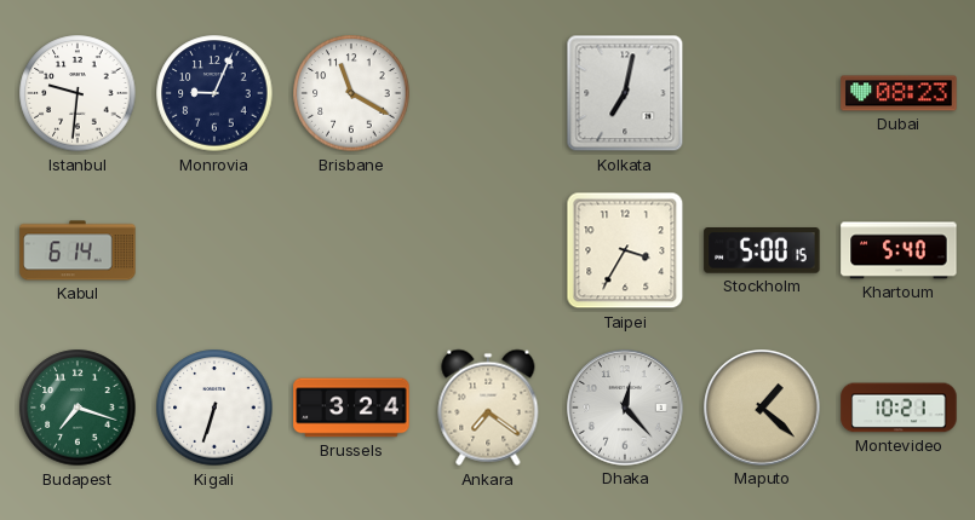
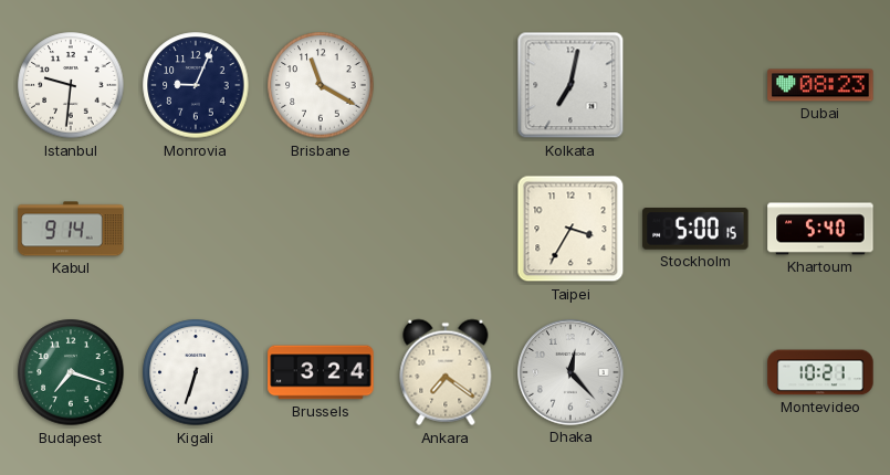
Kabul: 6:14 -> 9:14
Maputo: 1:22 -> none
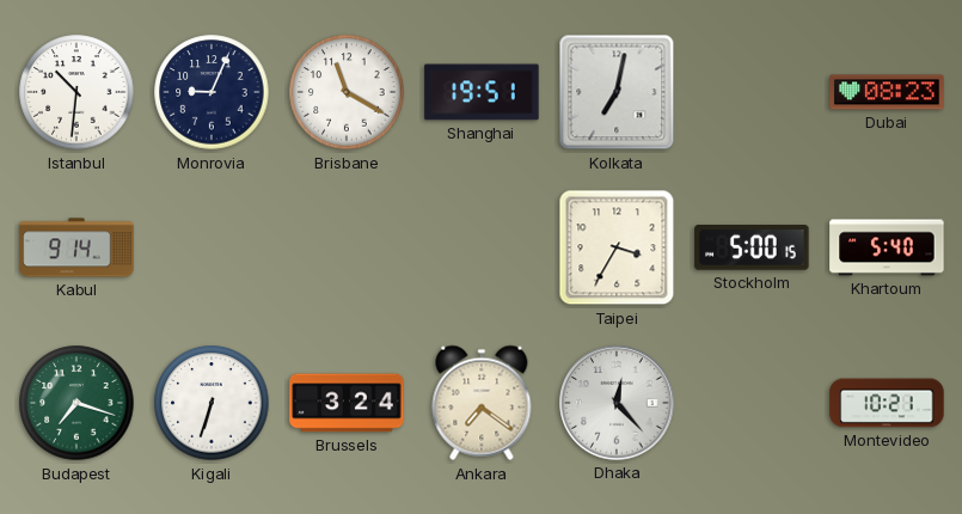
Istanbul: 9:31 -> 10:31
Shanghai: none -> 19:51
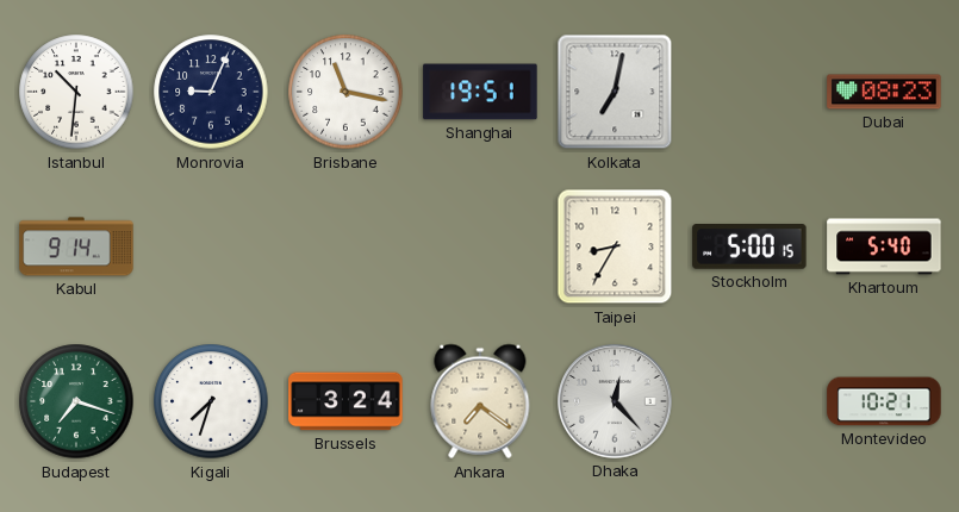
Brisbane: 11:20 -> 11:17
Taipei: 3:35 -> 8:35
Kigali: 6:33 -> 7:33
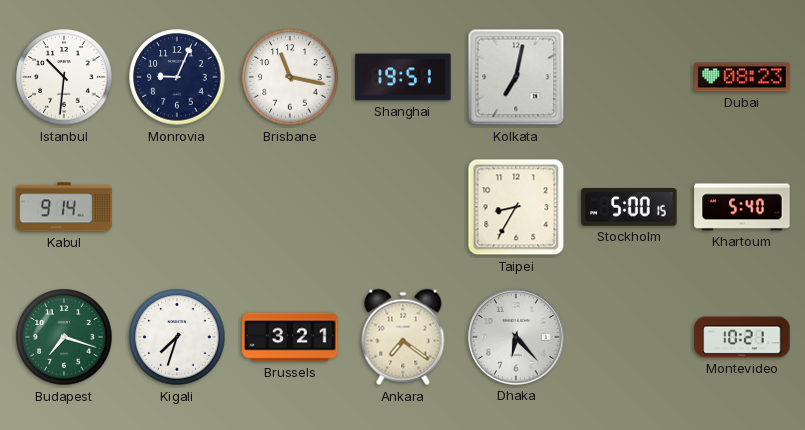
Brussels: 3:24 -> 3:21
Dhaka: 12:23 -> 6:23
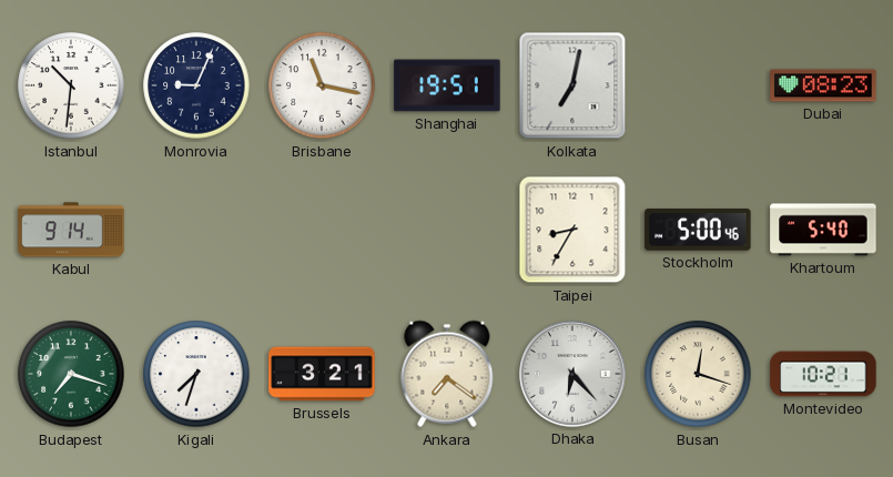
Stockholm: 5:00:15 -> 5:00:46
Busan: none -> 12:18
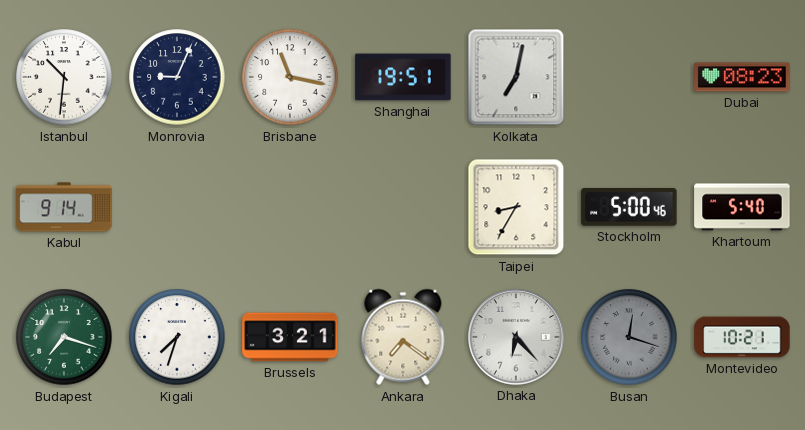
Busan dial: cream -> grey
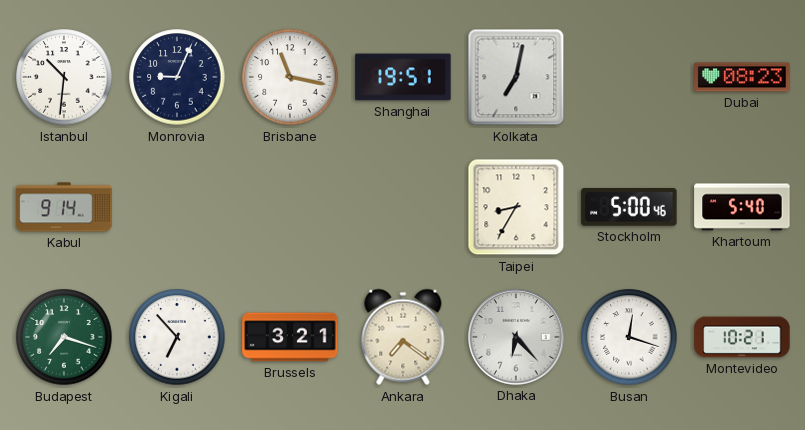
Kigali: 7:33 -> 6:53
Busan dial: grey -> white
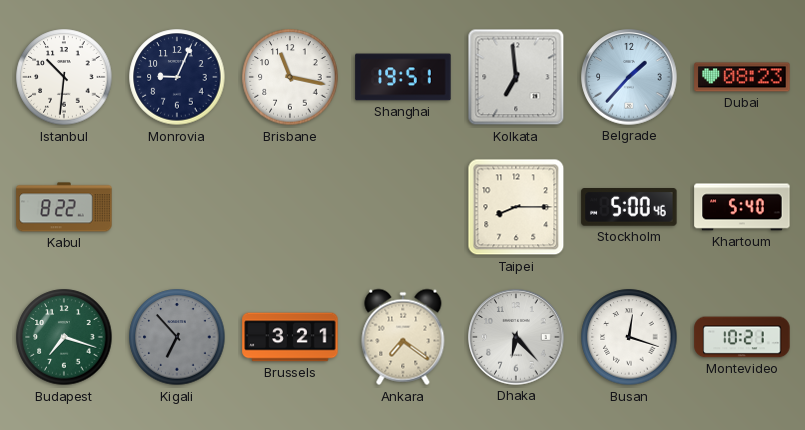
Kolkata: 7:02 -> 6:59
Belgrade: none -> 1:37
Kabul: 9:14 -> 8:22
Taipei: 8:35 -> 8:15
Kigali dial: white -> grey
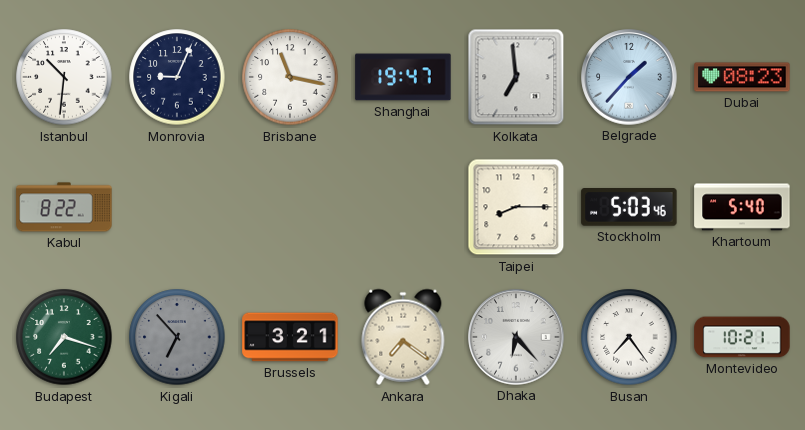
Shanghai: 19:51 -> 19:47
Stockholm: 5:00 -> 5:03
Busan: 12:18 -> 7:24
